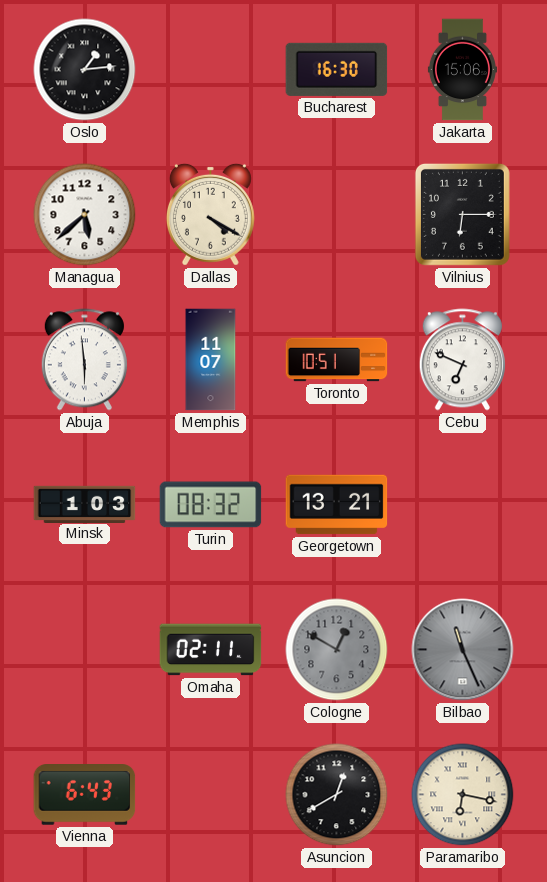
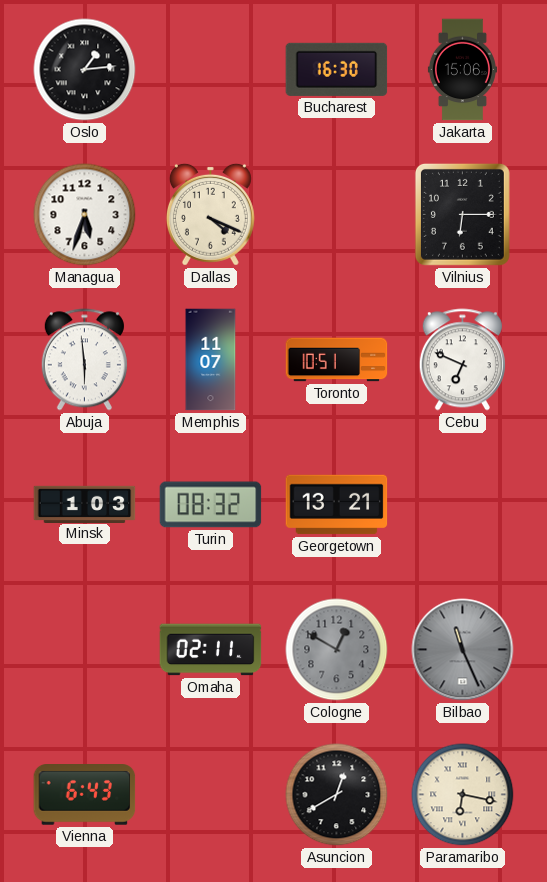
Managua: 5:38 -> 5:33
Dallas: 4:20 -> 4:19
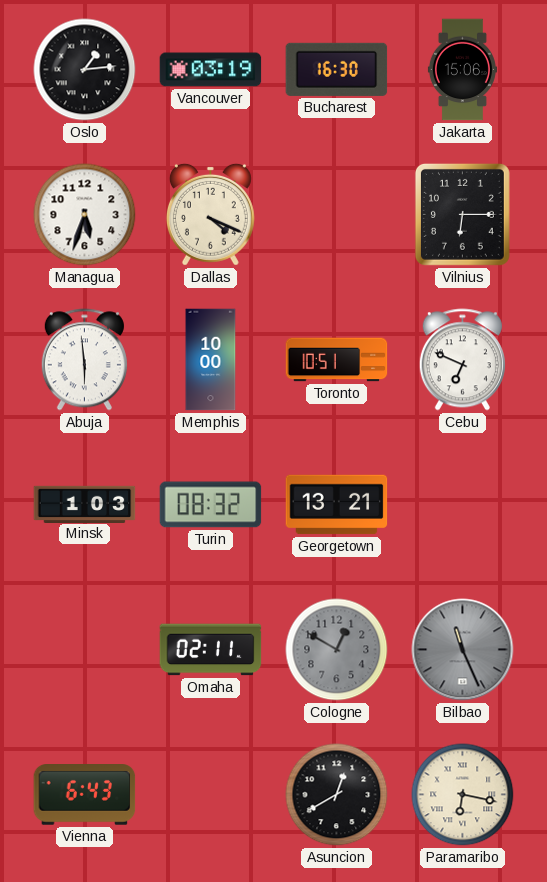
Vancouver: none -> 03:19
Memphis: 11:07 -> 10:00
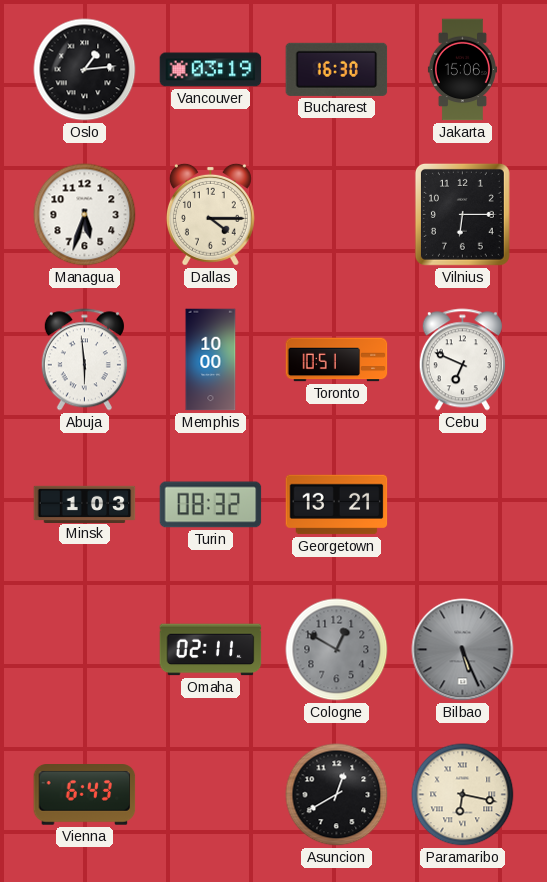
Dallas: 4:19 -> 4:15
Bilbao: 11:26 -> 5:26
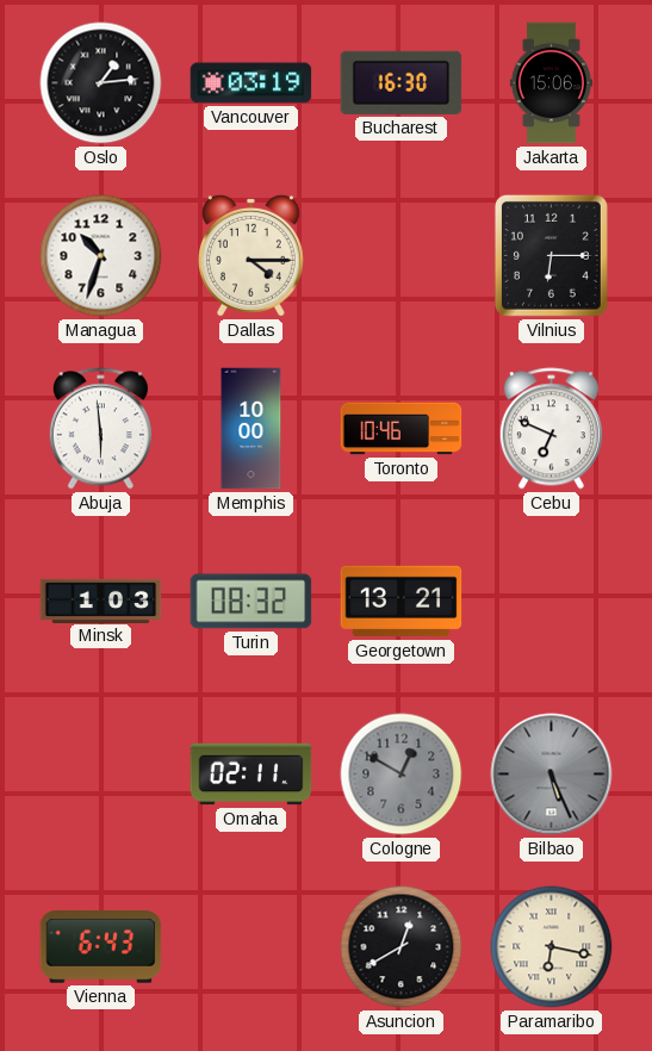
Managua: 5:33 -> 10:33
Toronto: 10:51 -> 10:46
